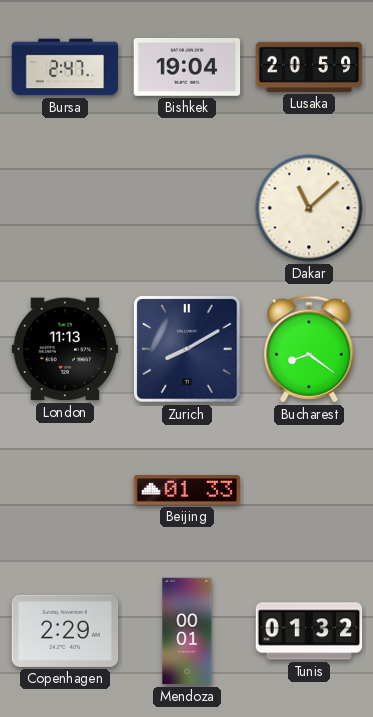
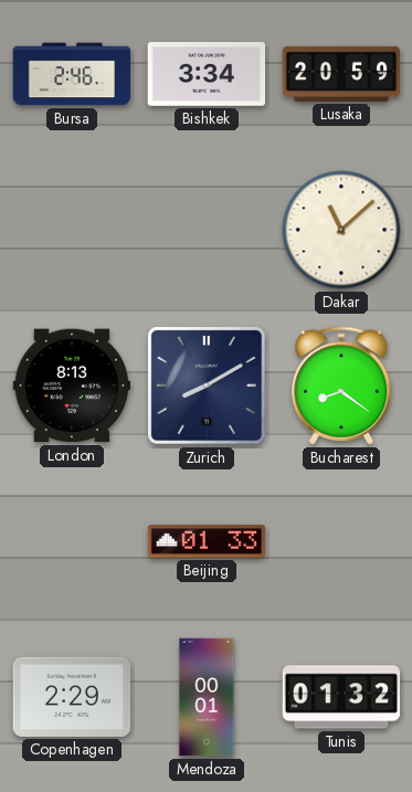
Bursa: 2:47 -> 2:46
Bishkek: 19:04 -> 3:34
London: 11:13 -> 8:13
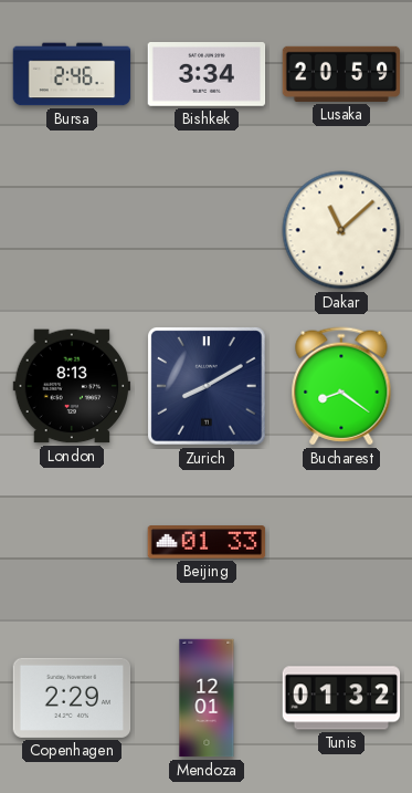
Mendoza: 00:01 -> 12:01
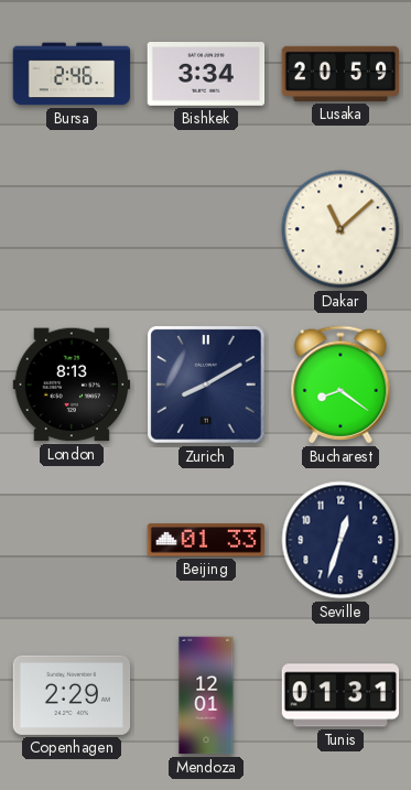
Seville: none -> 12:33
Tunis: 01:32 -> 01:31
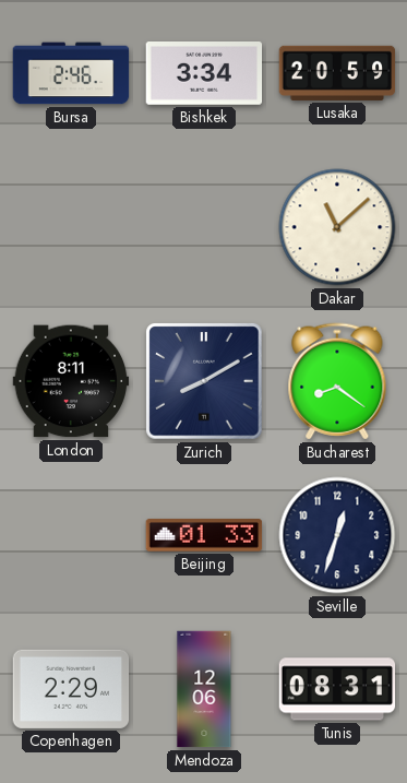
London: 8:13 -> 8:11
Mendoza: 12:01 -> 12:06
Tunis: 01:31 -> 08:31
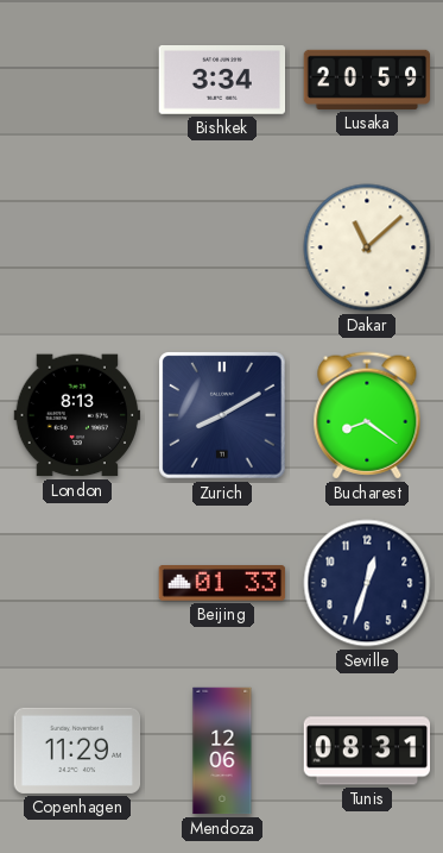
Bursa: 2:46 -> none
London: 8:11 -> 8:13
Copenhagen: 2:29 -> 11:29
